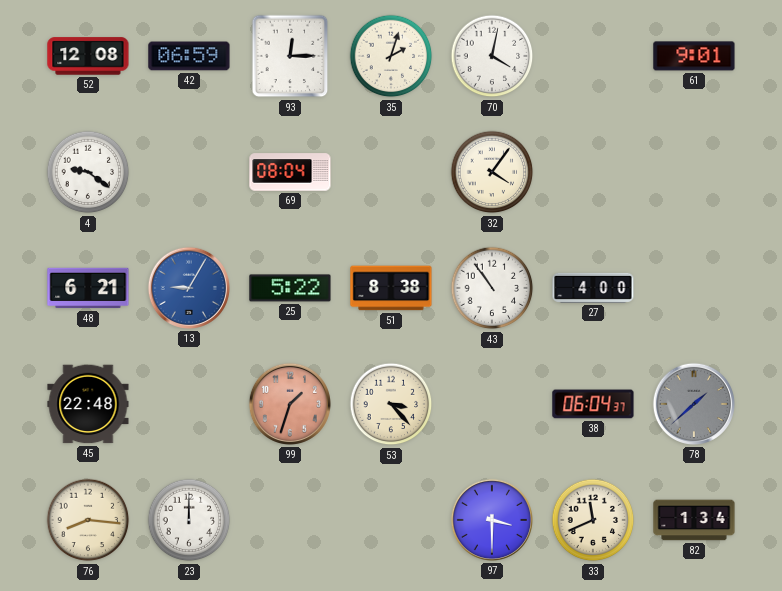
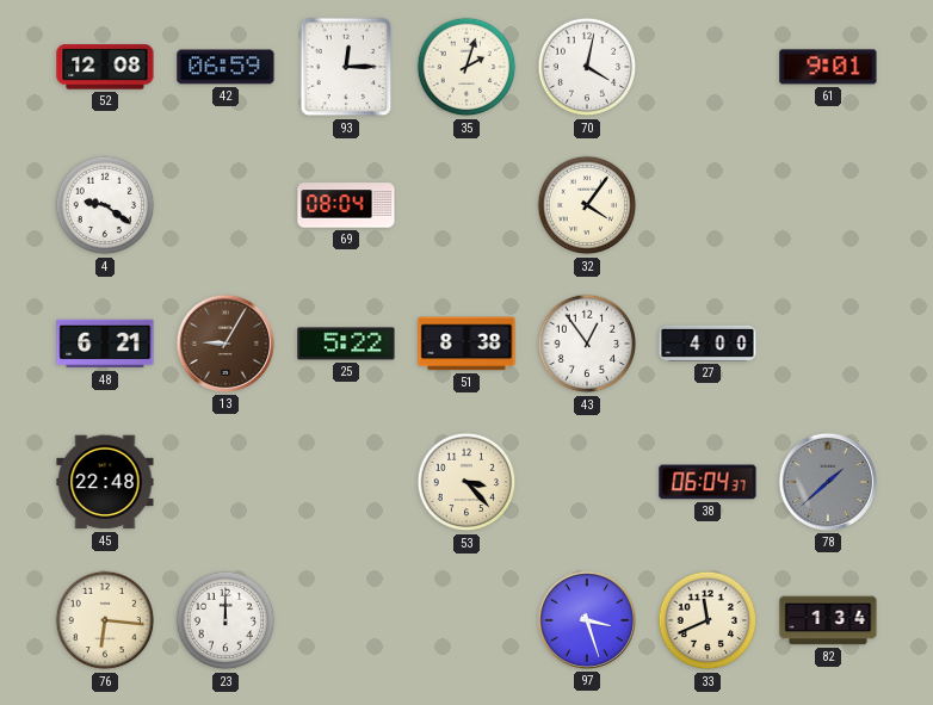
13 dial: blue -> brown
43: 10:54 -> 12:54
99: 1:33 -> none
76: 8:16 -> 6:16
97: 3:30 -> 3:27
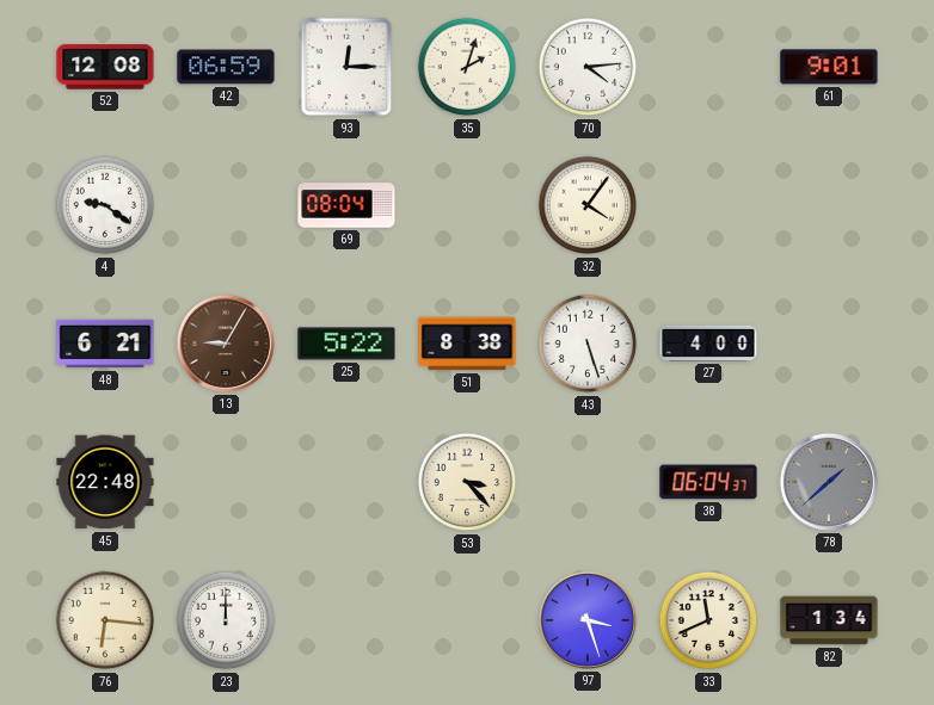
70: 4:02 -> 4:14
43: 12:54 -> 5:27
